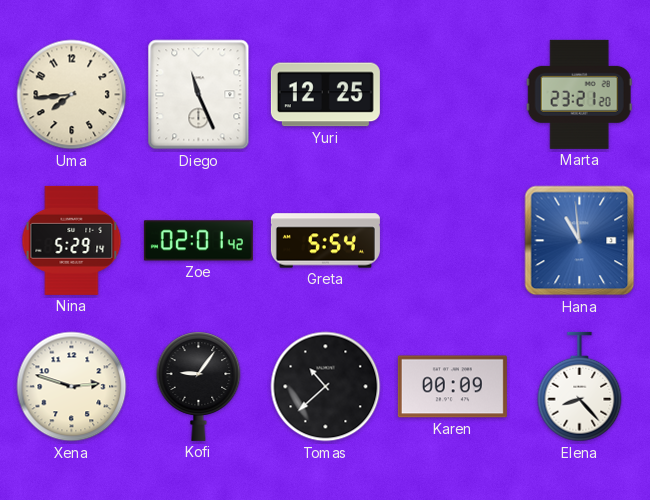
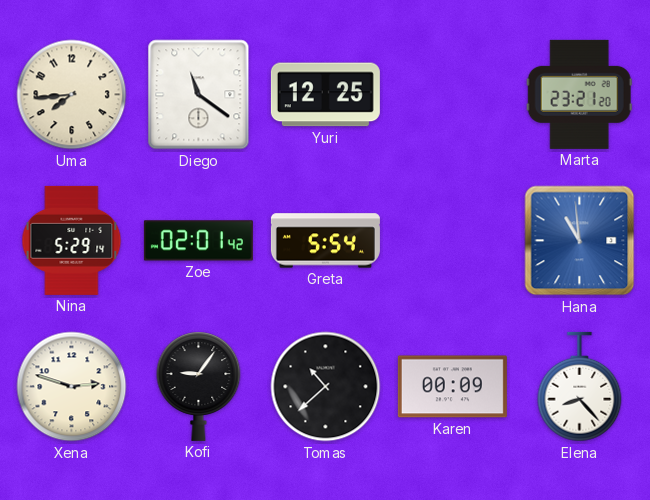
Diego: 11:26 -> 11:21
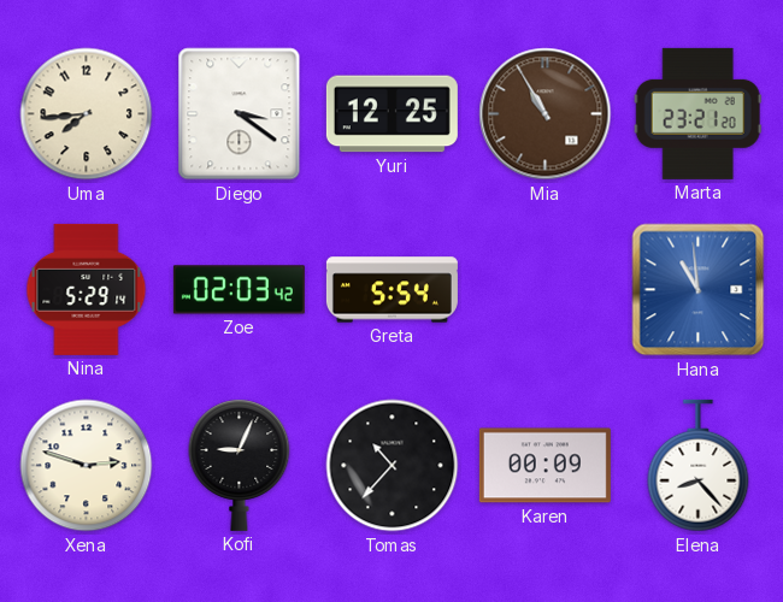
Diego: 11:21 -> 3:21
Mia: none -> 10:55
Zoe: 02:01 -> 02:03
Kofi: 9:06 -> 9:04
Tomas: 10:38 -> 10:37
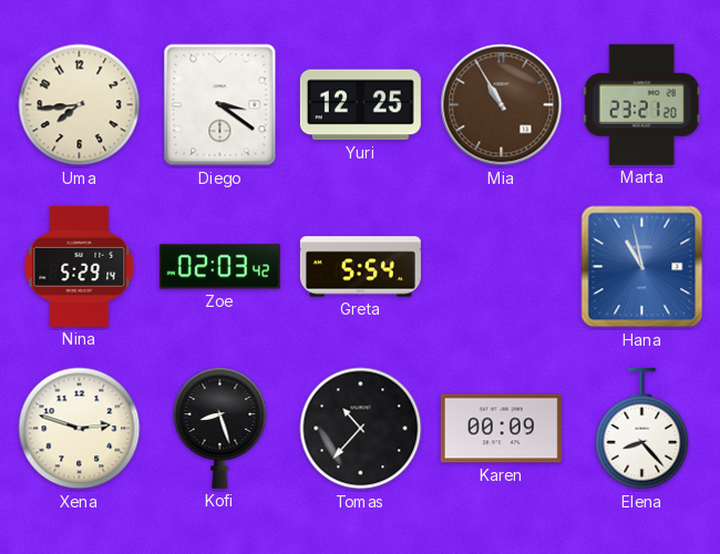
Hana: 10:59 -> 10:58
Kofi: 9:04 -> 8:27
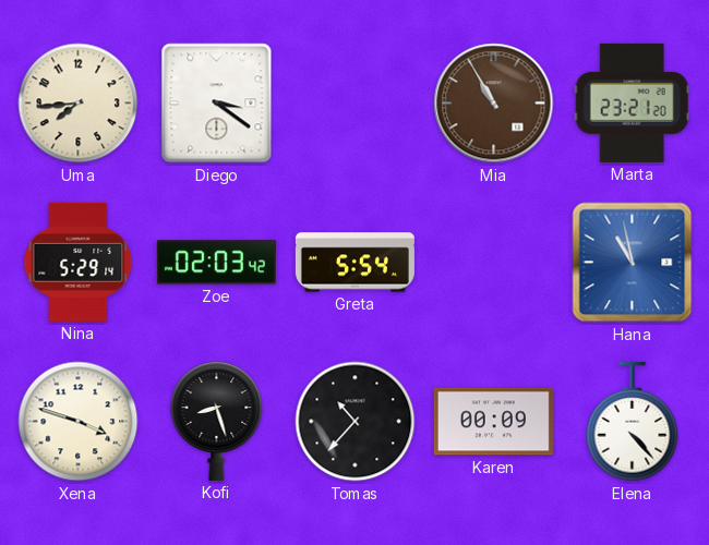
Yuri: 12:25 -> none
Xena: 2:48 -> 3:48
Elena: 8:23 -> 4:23
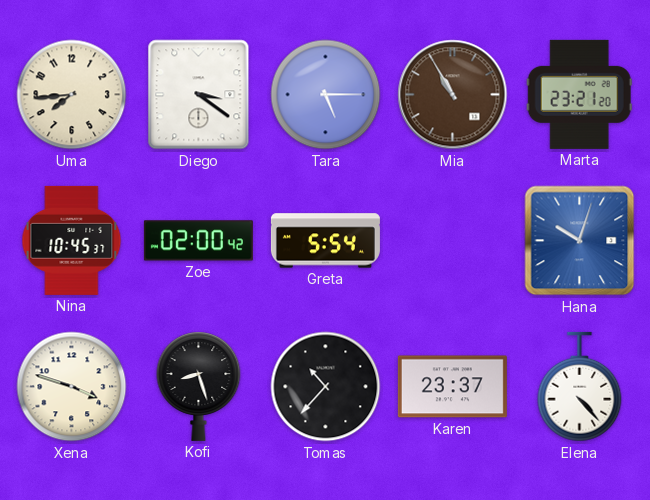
Tara: none -> 5:15
Nina: 5:29 -> 10:45
Zoe: 02:03 -> 02:00
Hana: 10:58 -> 10:03
Karen: 00:09 -> 23:37
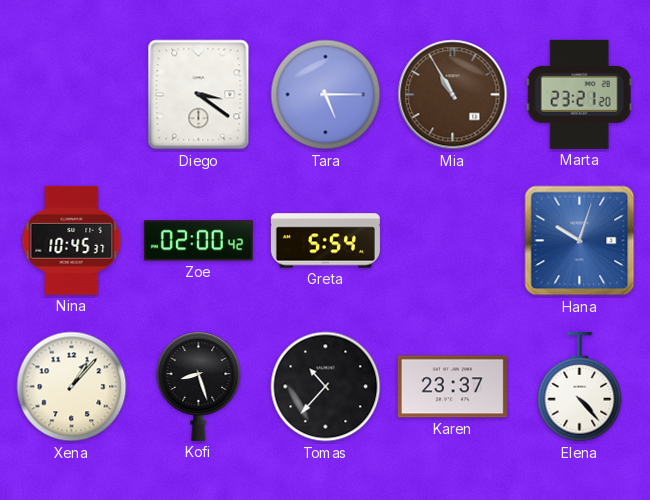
Uma: 7:44 -> none
Xena: 3:48 -> 1:07
